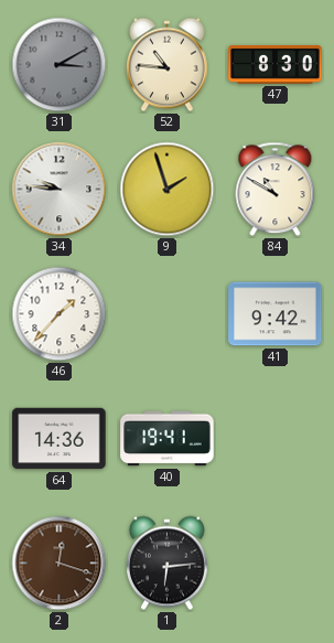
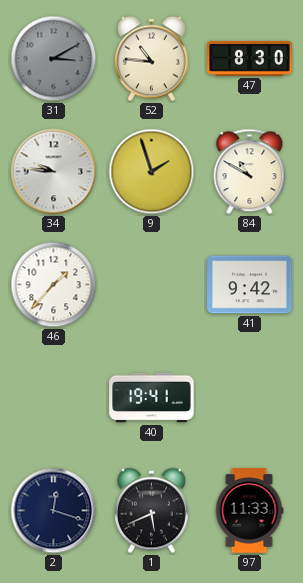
64: 14:36 -> none
2 dial: brown -> navy
1: 6:14 -> 5:41
97: none -> 11:33
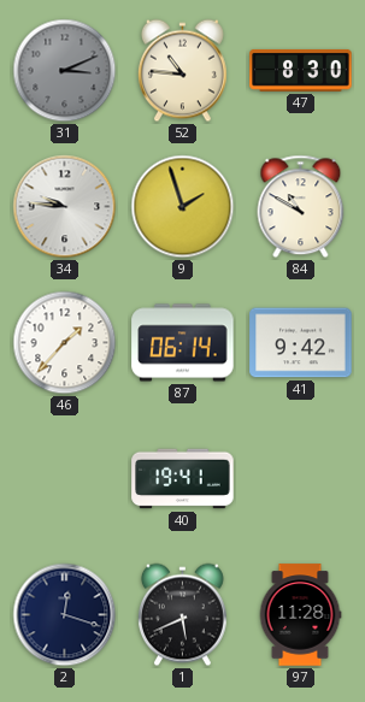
31: 3:10 -> 3:11
87: none -> 06:14
97: 11:33 -> 11:28
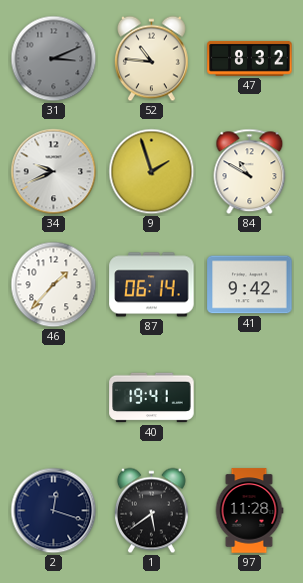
47: 8:30 -> 8:32
34: 9:46 -> 9:41
1: 5:41 -> 5:39
